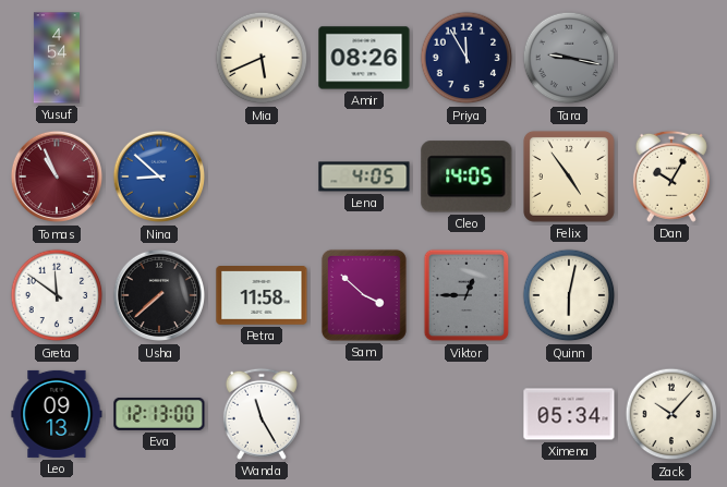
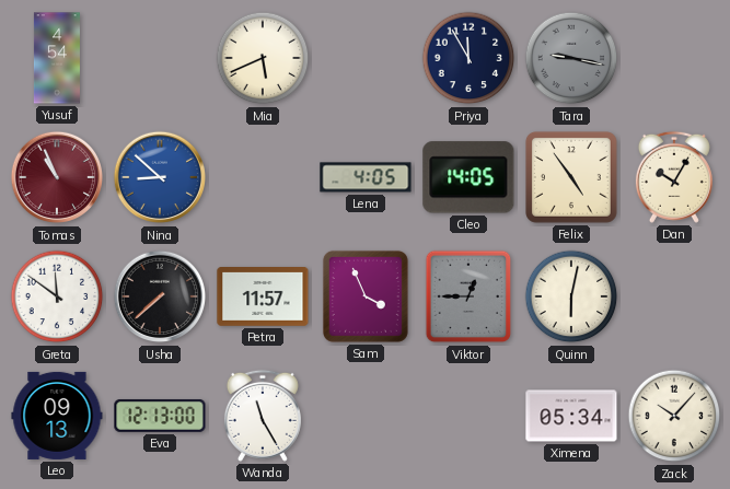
Amir: 08:26 -> none
Petra: 11:58 -> 11:57
Sam: 3:52 -> 3:56
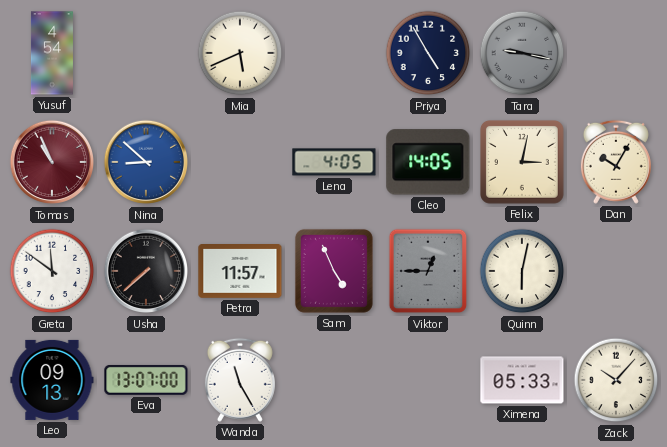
Priya: 11:55 -> 4:55
Felix: 4:54 -> 3:02
Sam: 3:56 -> 4:56
Eva: 12:13 -> 13:07
Ximena: 05:34 -> 05:33
